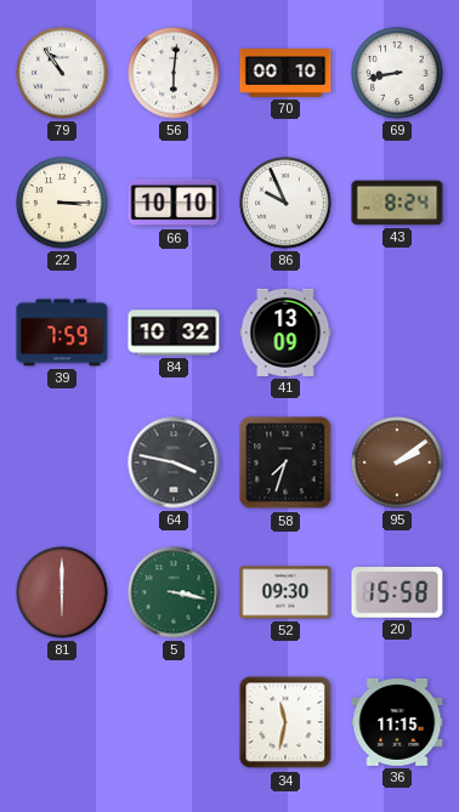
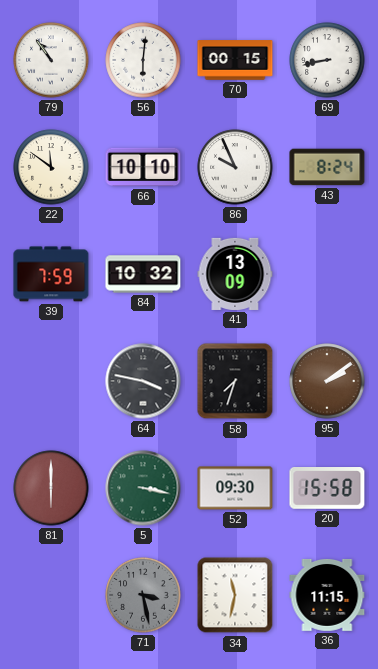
70: 00:10 -> 00:15
22: 3:15 -> 11:51
71: none -> 3:28
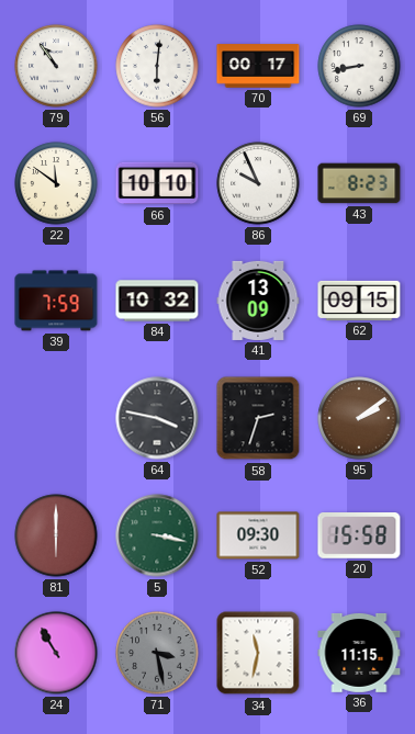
70: 00:15 -> 00:17
43: 8:24 -> 8:23
62: none -> 09:15
58: 7:33 -> 2:33
24: none -> 10:55
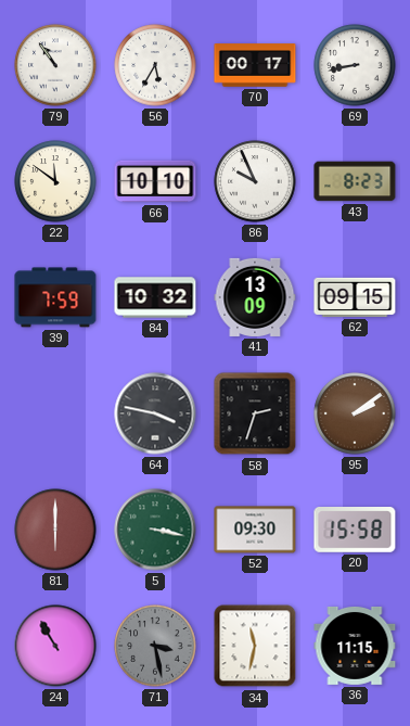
56: 6:01 -> 5:35
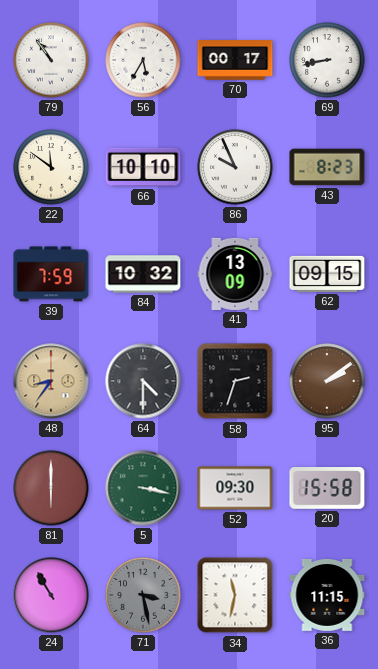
48: none -> 8:36
64: 3:47 -> 4:30
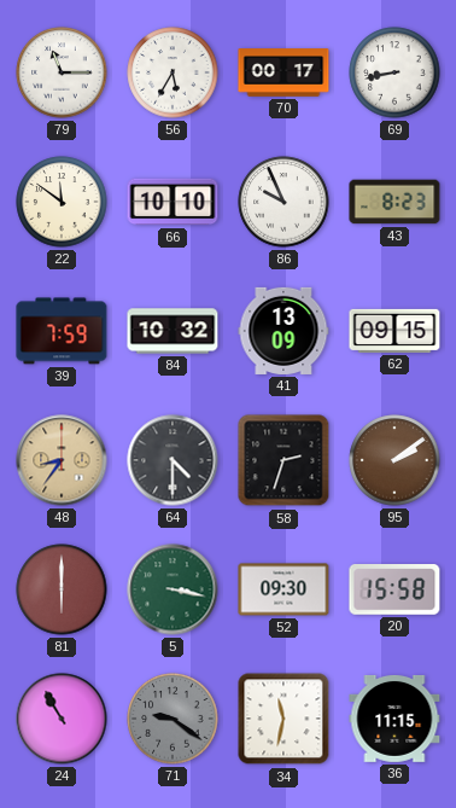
79: 10:54 -> 11:15
71: 3:28 -> 9:21
